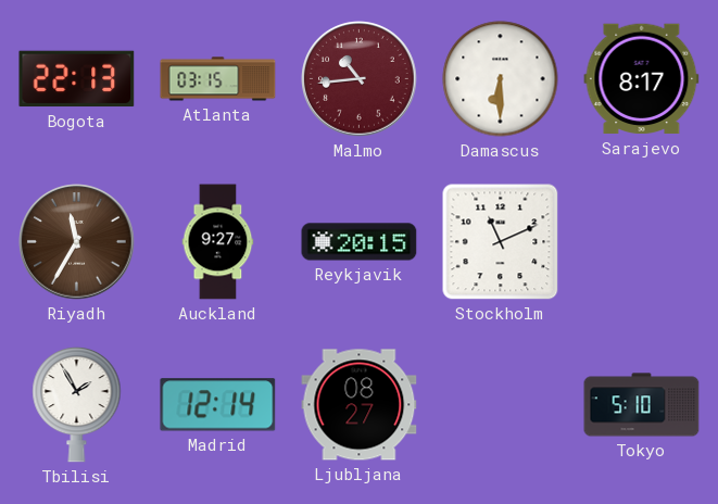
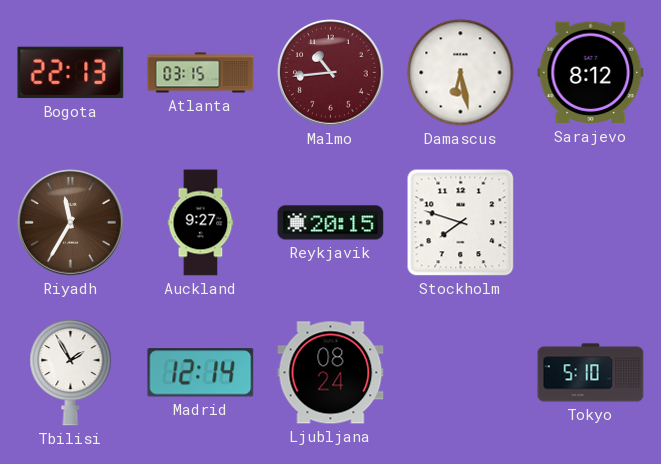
Damascus: 6:30 -> 6:28
Sarajevo: 8:17 -> 8:12
Stockholm: 11:11 -> 7:48
Ljubljana: 08:27 -> 08:24
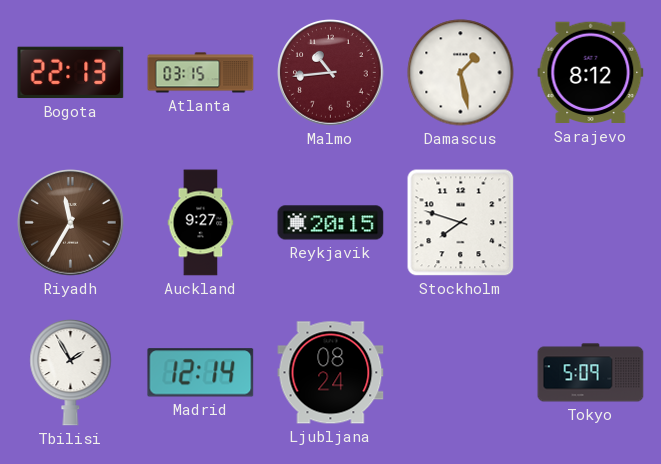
Damascus: 6:28 -> 1:28
Tokyo: 5:10 -> 5:09
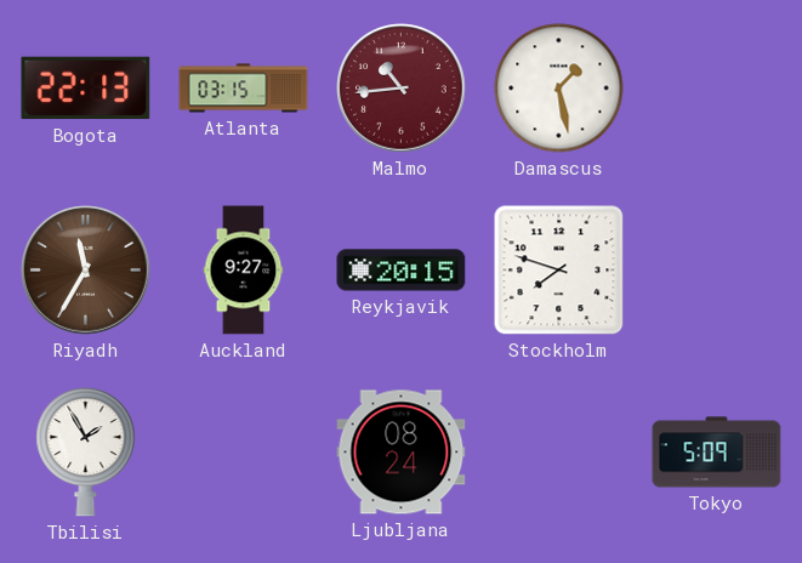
Sarajevo: 8:12 -> none
Madrid: 12:14 -> none
